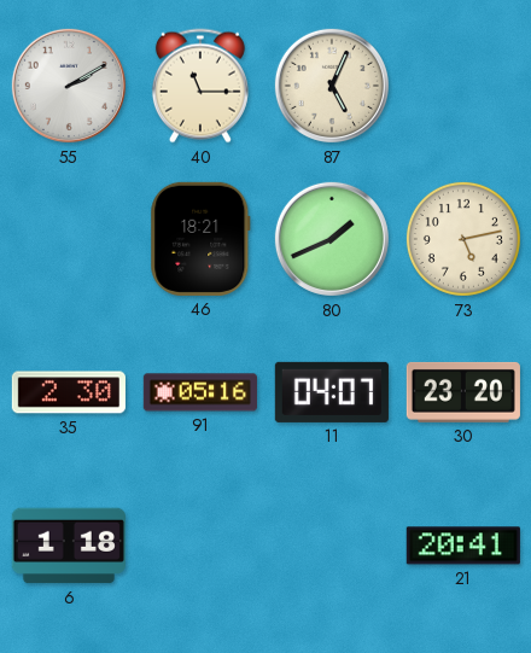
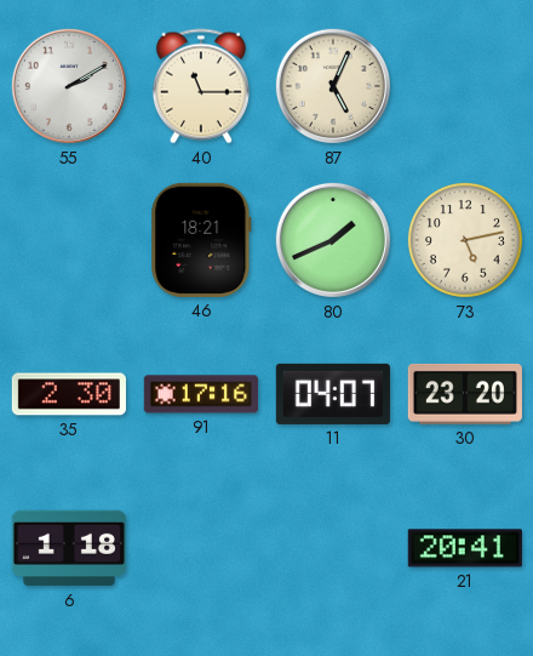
91: 05:16 -> 17:16
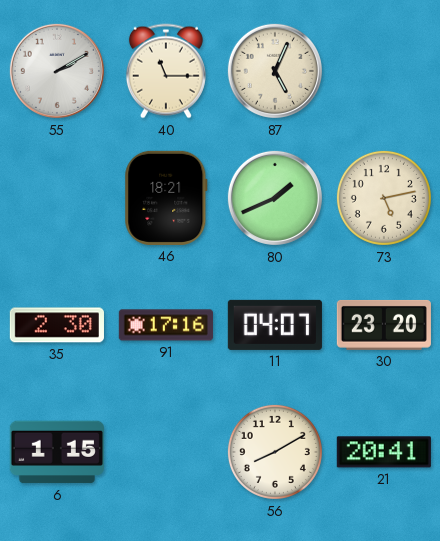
6: 1:18 -> 1:15
56: none -> 8:10
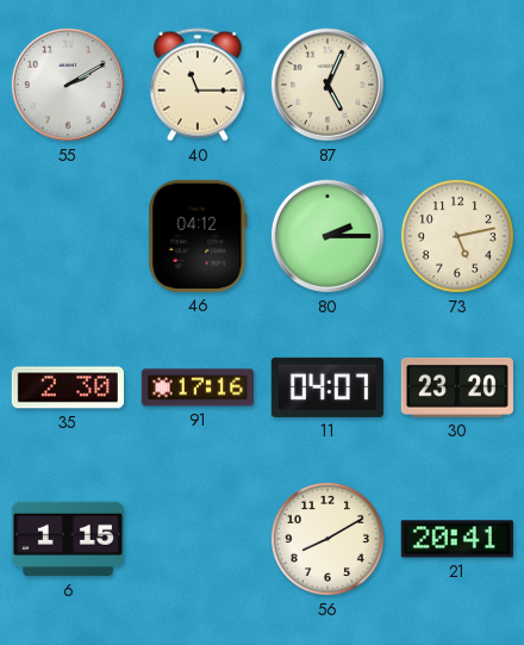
46: 18:21 -> 04:12
80: 1:41 -> 2:15
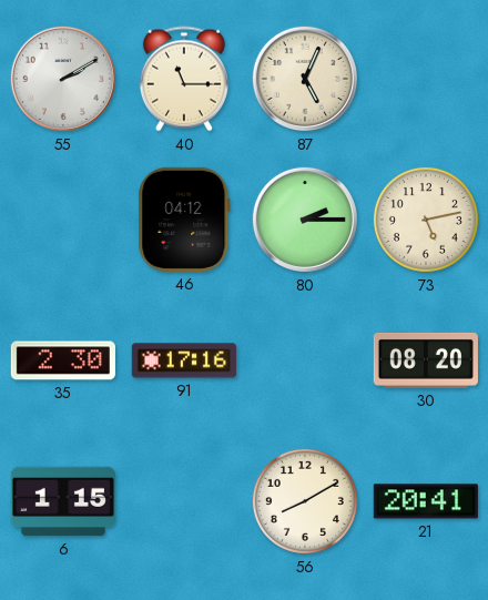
11: 04:07 -> none
30: 23:20 -> 08:20
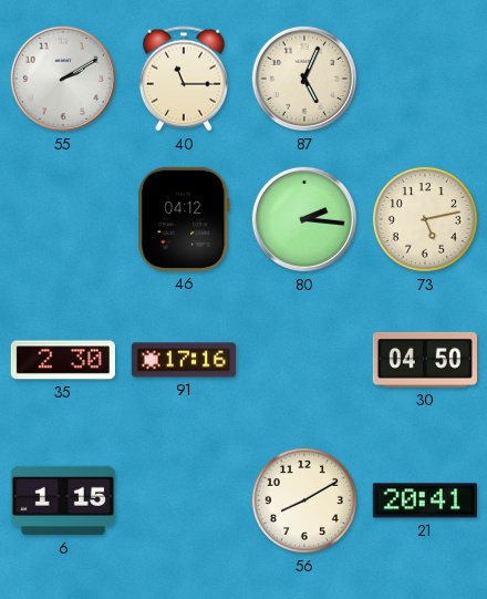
80: 2:15 -> 2:16
30: 08:20 -> 04:50
